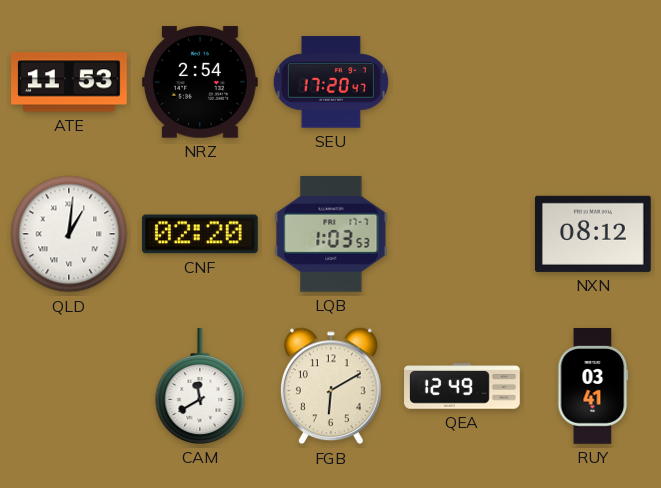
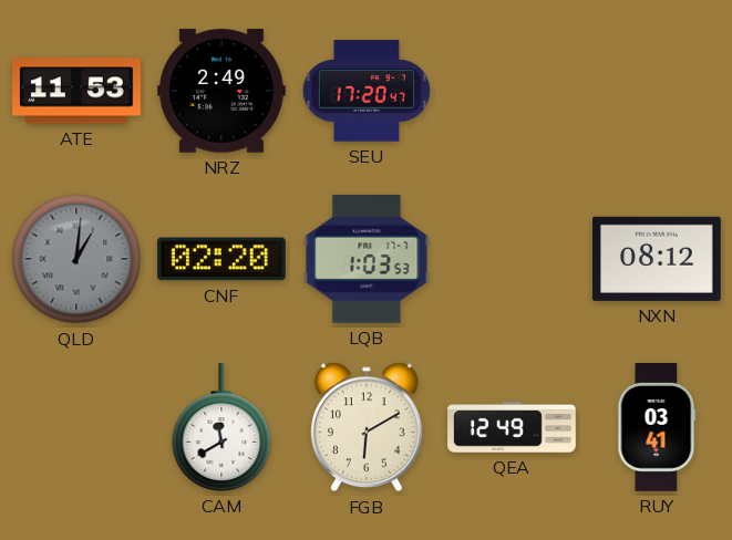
NRZ: 2:54 -> 2:49
QLD dial: white -> grey
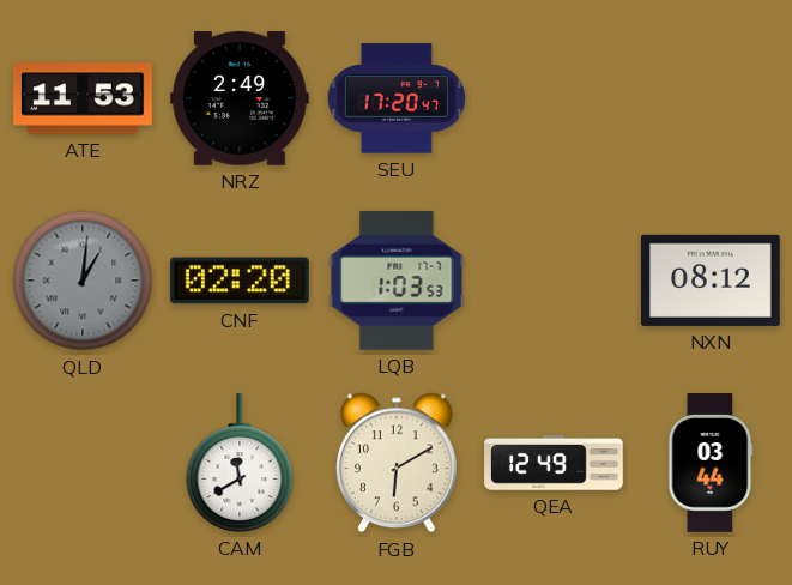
RUY: 03:41 -> 03:44
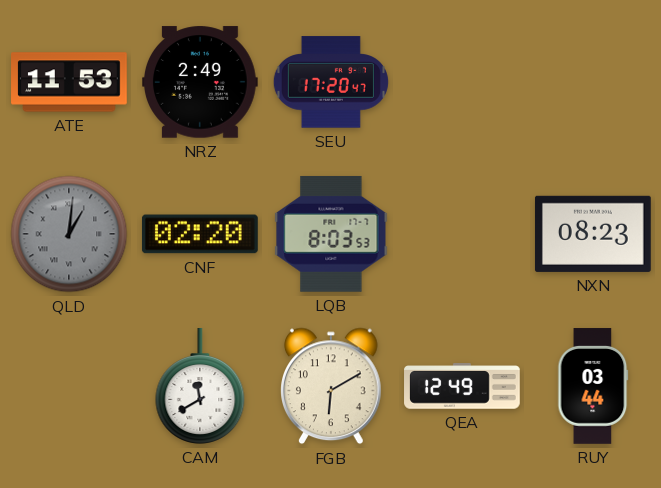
LQB: 1:03 -> 8:03
NXN: 08:12 -> 08:23
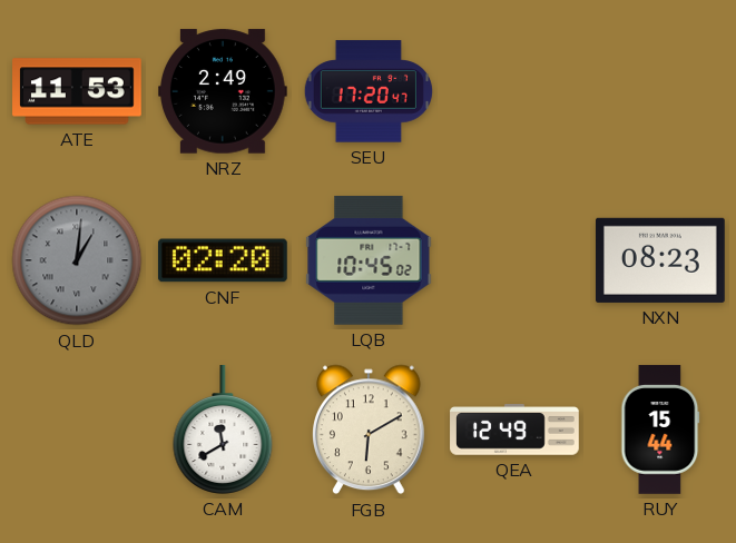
LQB: 8:03 -> 10:45
RUY: 03:44 -> 15:44
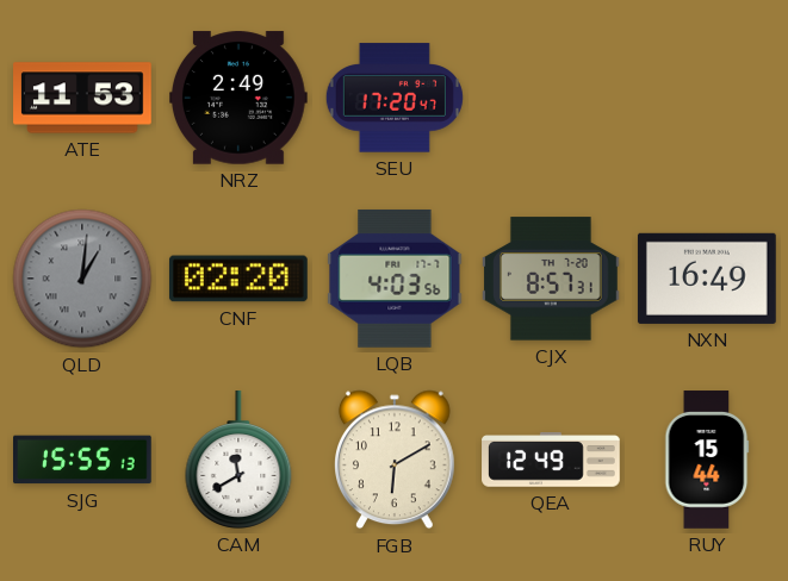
LQB: 10:45 -> 4:03
CJX: none -> 8:57
NXN: 08:23 -> 16:49
SJG: none -> 15:55
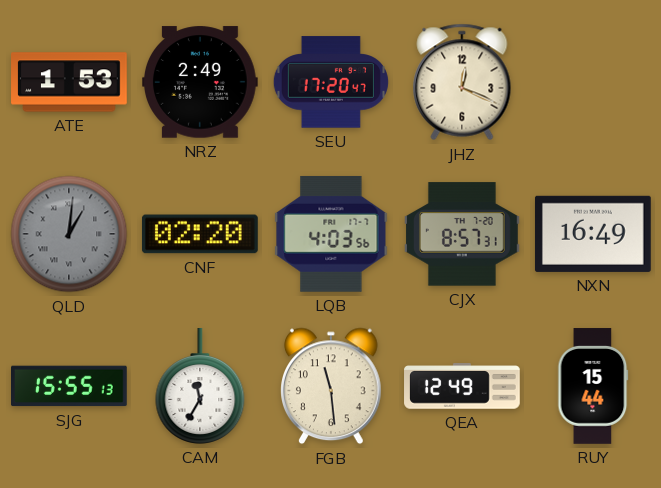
ATE: 11:53 -> 1:53
JHZ: none -> 12:19
CAM: 11:40 -> 11:35
FGB: 6:10 -> 11:29
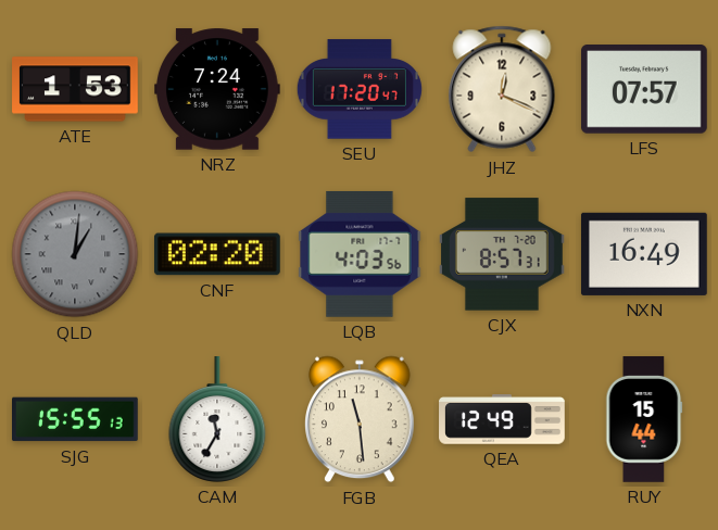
NRZ: 2:49 -> 7:24
LFS: none -> 07:57
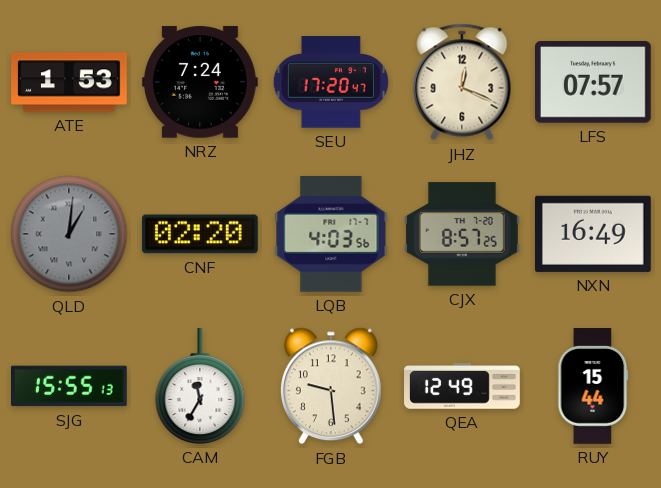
CJX: 8:57:31 -> 8:57:25
FGB: 11:29 -> 9:29
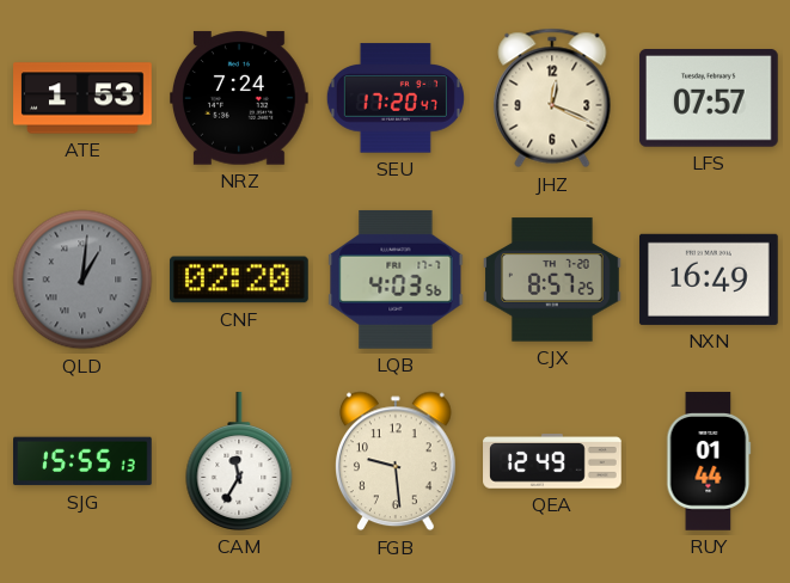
RUY: 15:44 -> 01:44
